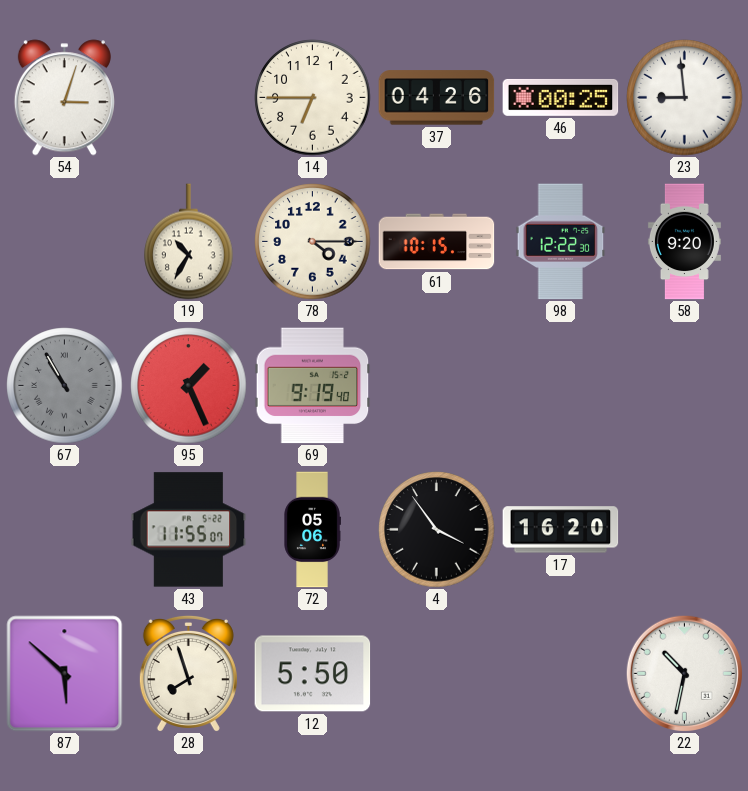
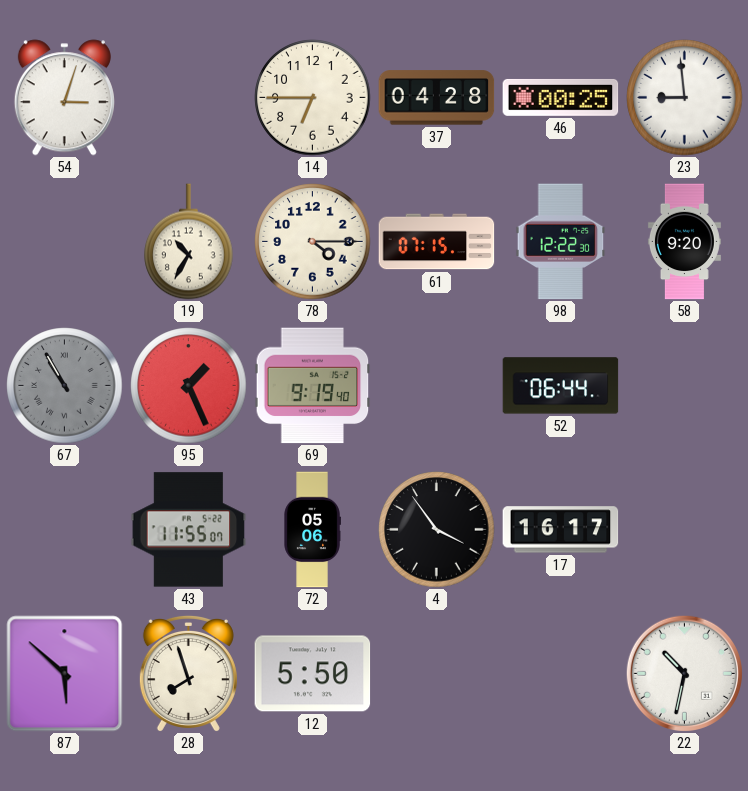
37: 04:26 -> 04:28
61: 10:15 -> 07:15
52: none -> 06:44
17: 16:20 -> 16:17
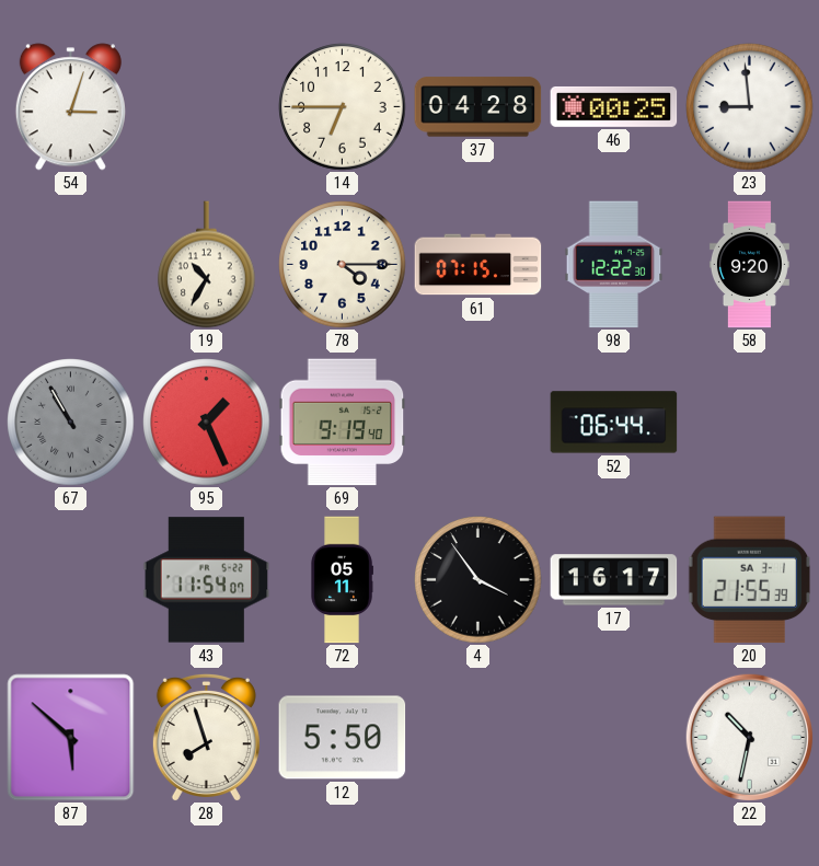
43: 11:55 -> 11:54
72: 05:06 -> 05:11
20: none -> 21:55
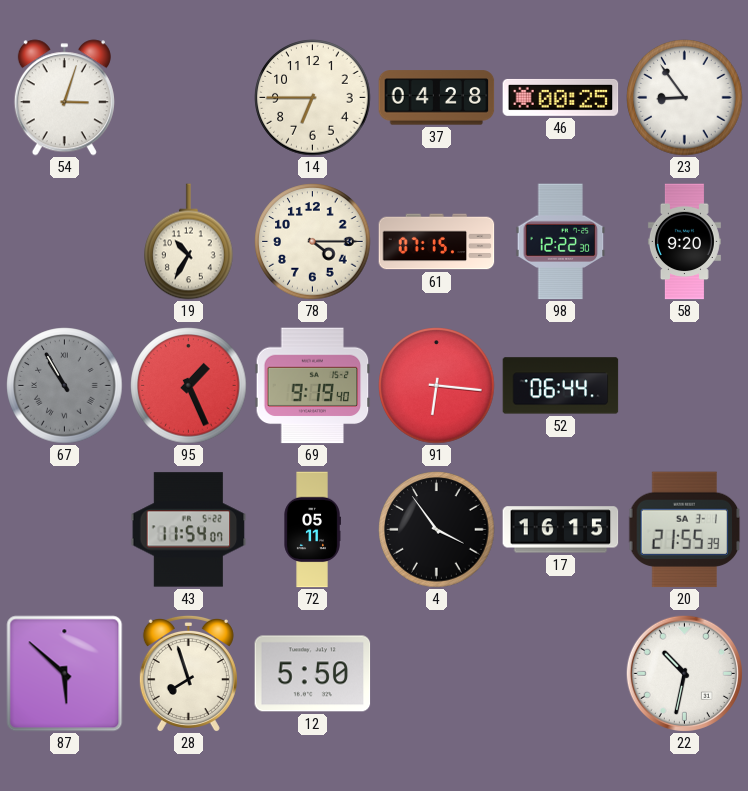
23: 8:59 -> 8:54
91: none -> 6:16
17: 16:17 -> 16:15
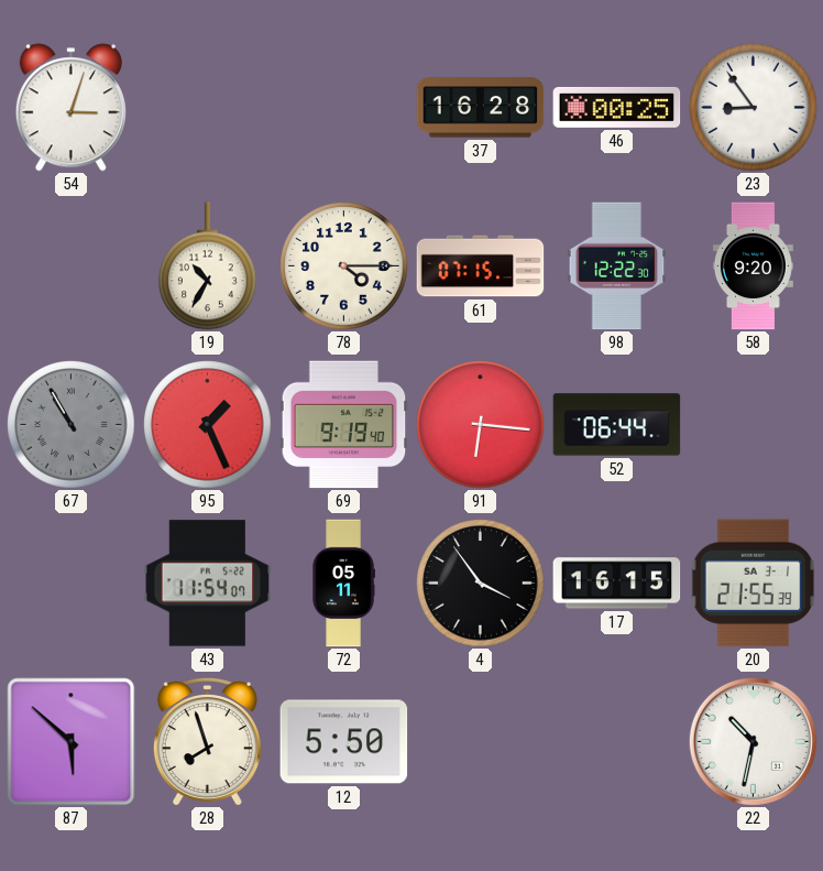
14: 6:45 -> none
37: 04:28 -> 16:28
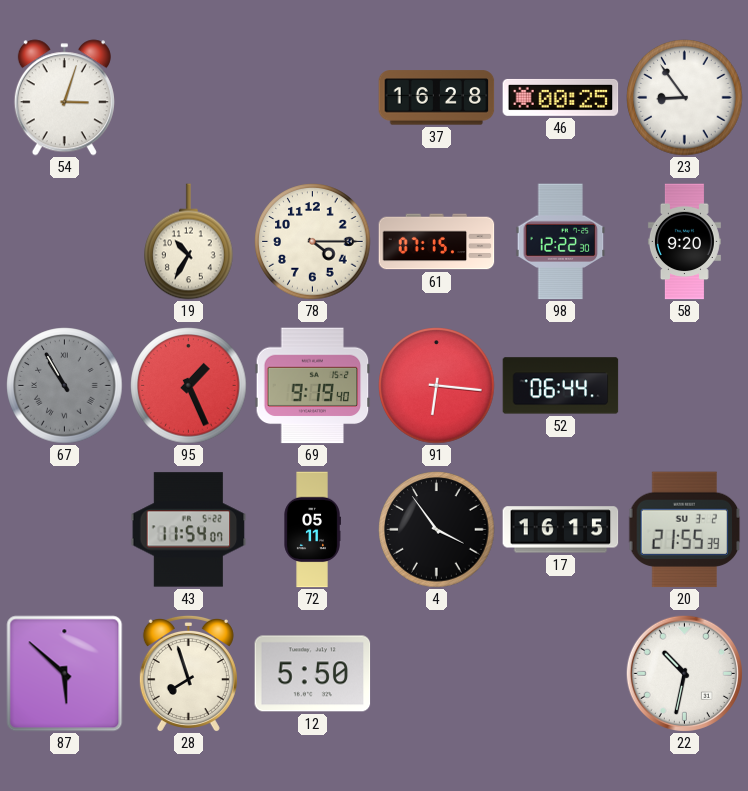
20 date: SA 3-1 -> SU 3-2
